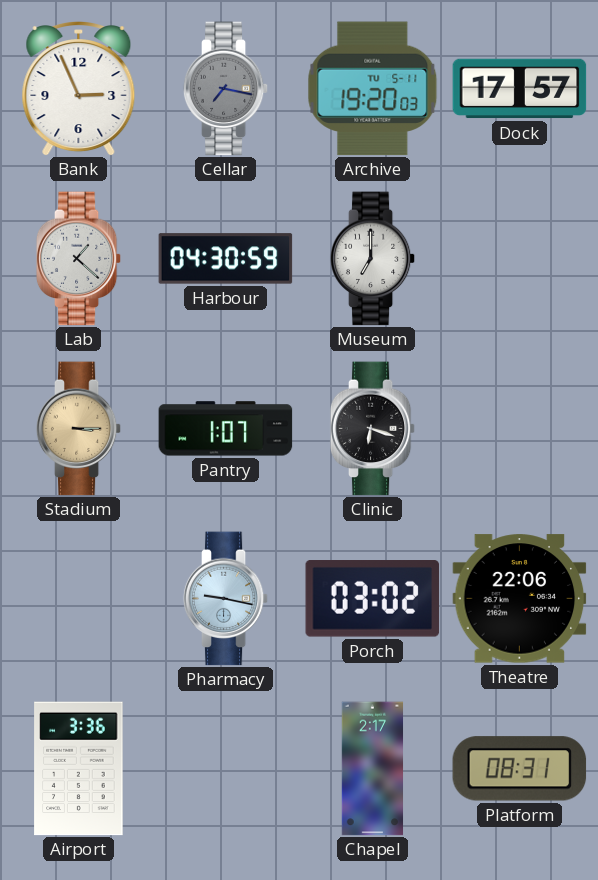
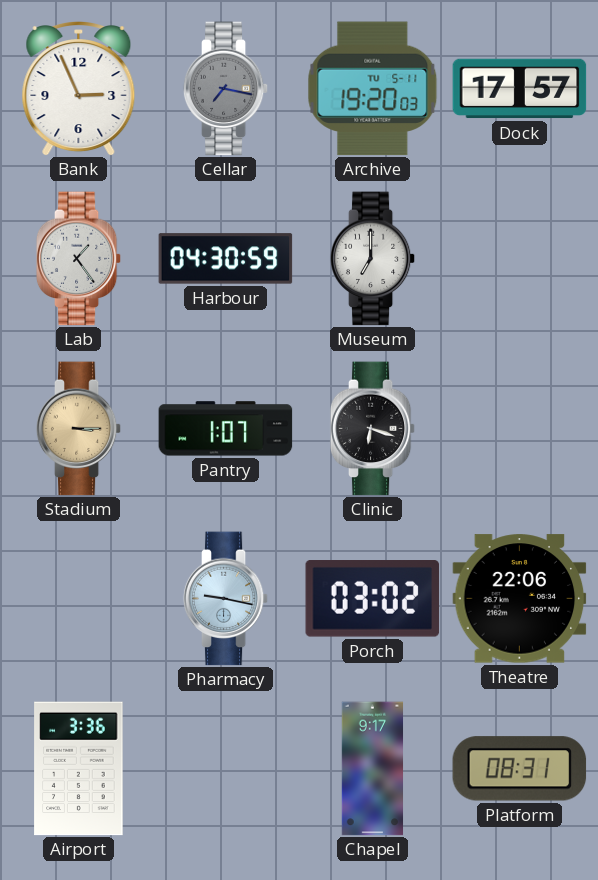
Lab: 1:22 -> 1:24
Chapel: 2:17 -> 9:17
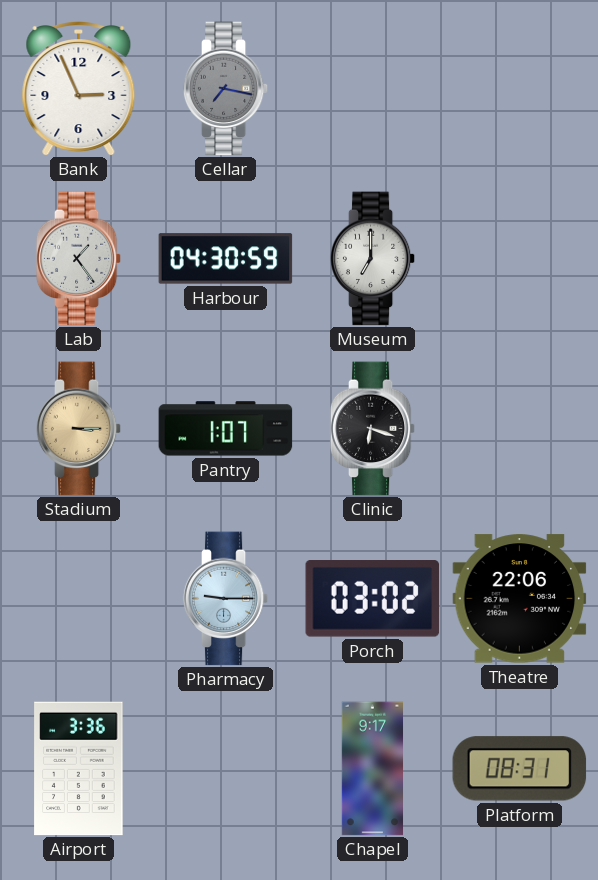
Archive: 19:20 -> none
Dock: 17:57 -> none
Pharmacy: 9:17 -> 9:15
